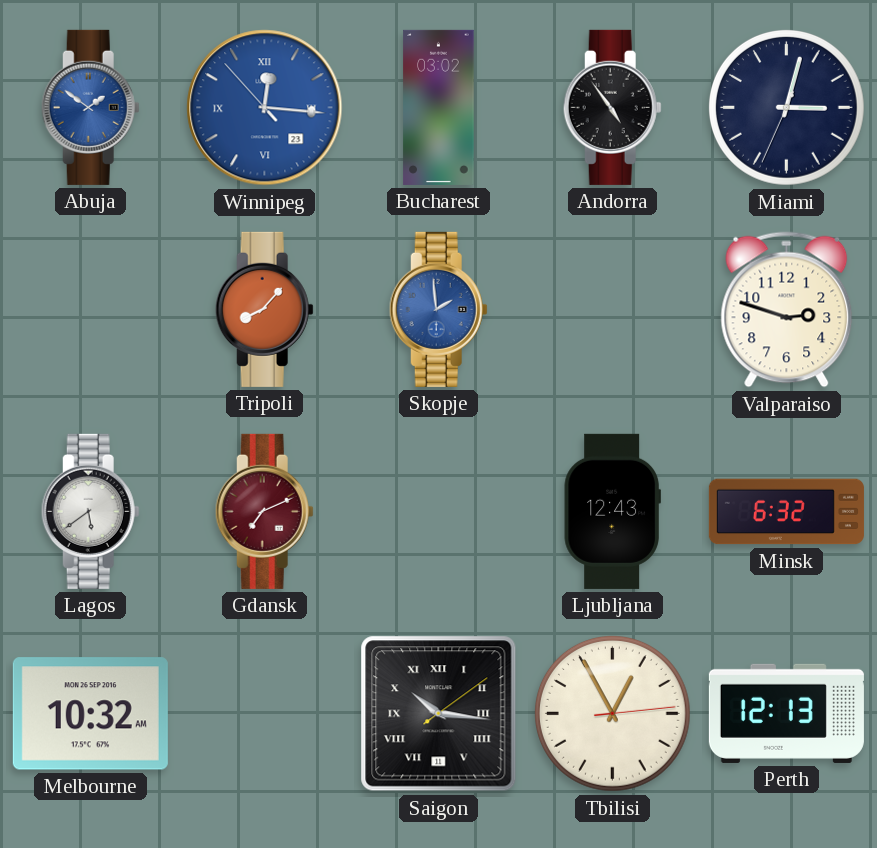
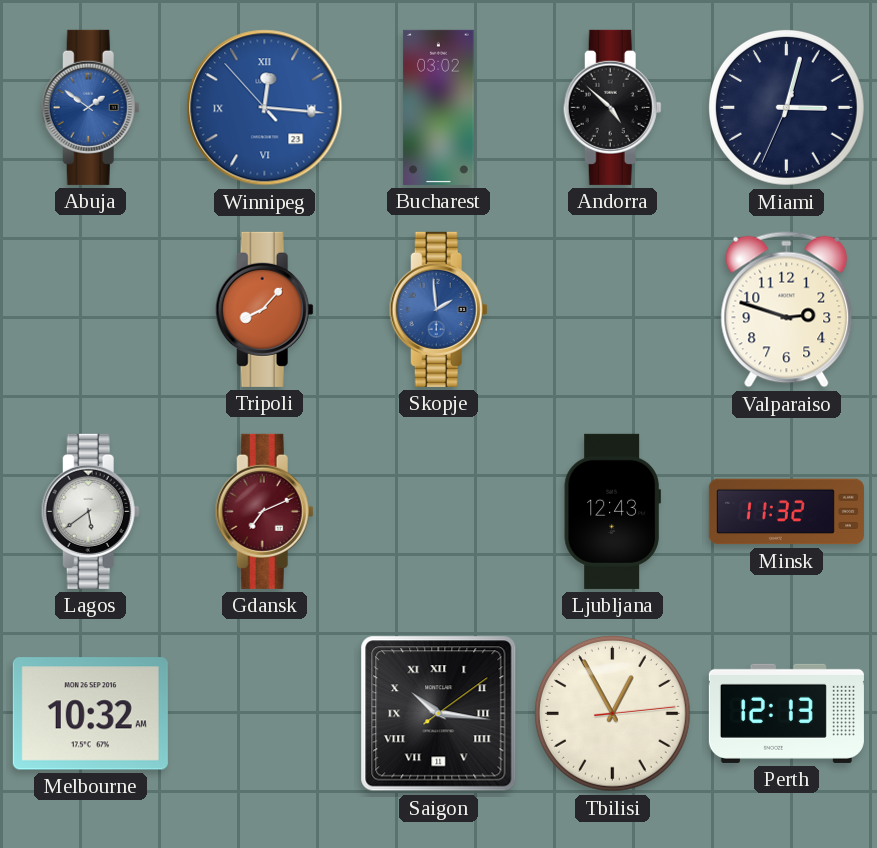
Andorra: 4:54 -> 4:52
Minsk: 6:32 -> 11:32
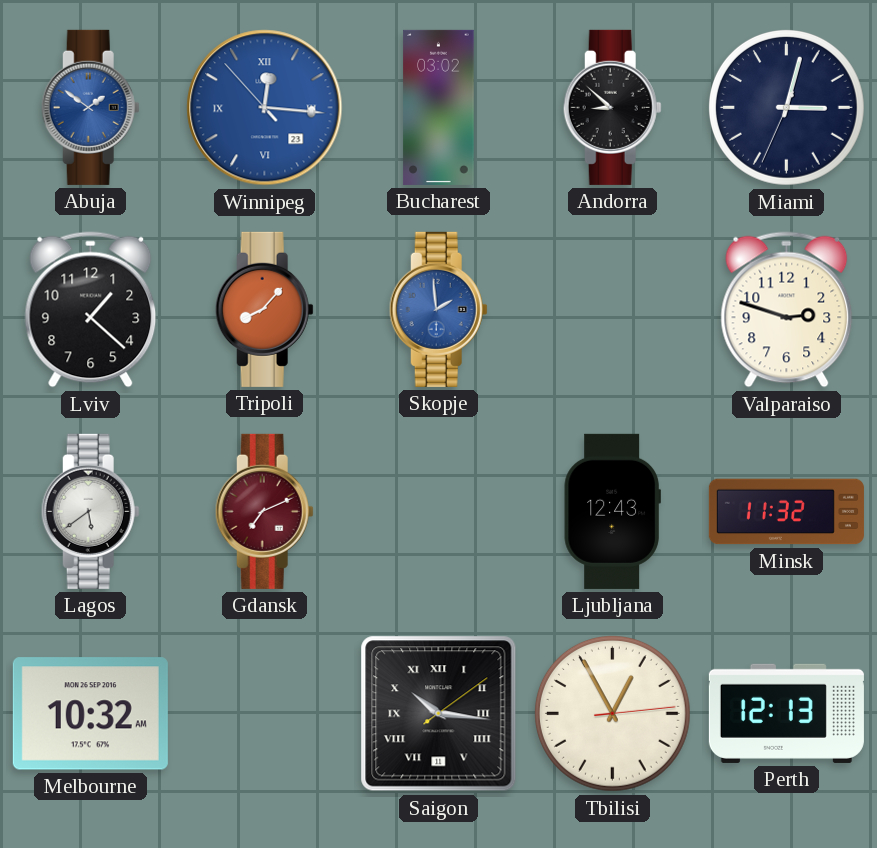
Andorra: 4:52 -> 8:52
Lviv: none -> 1:22
